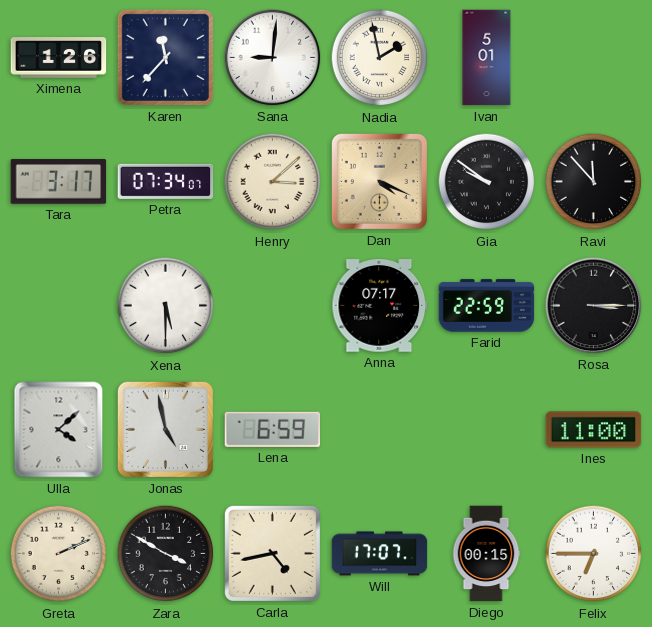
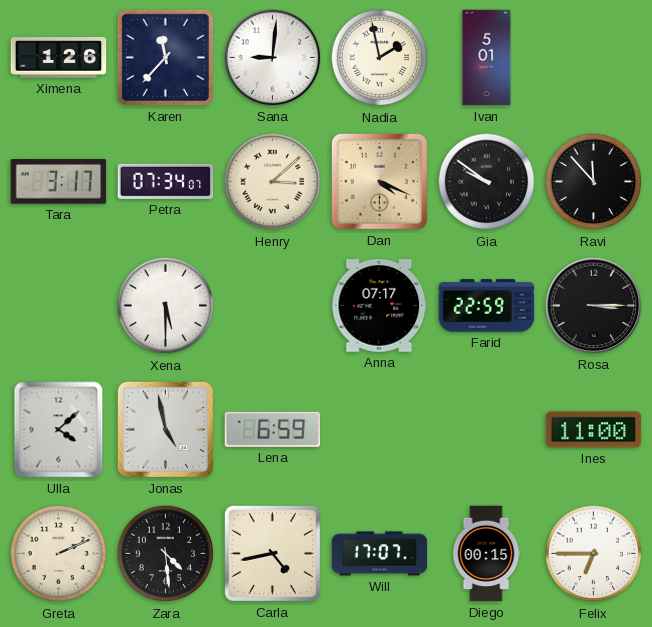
Zara: 3:50 -> 4:29
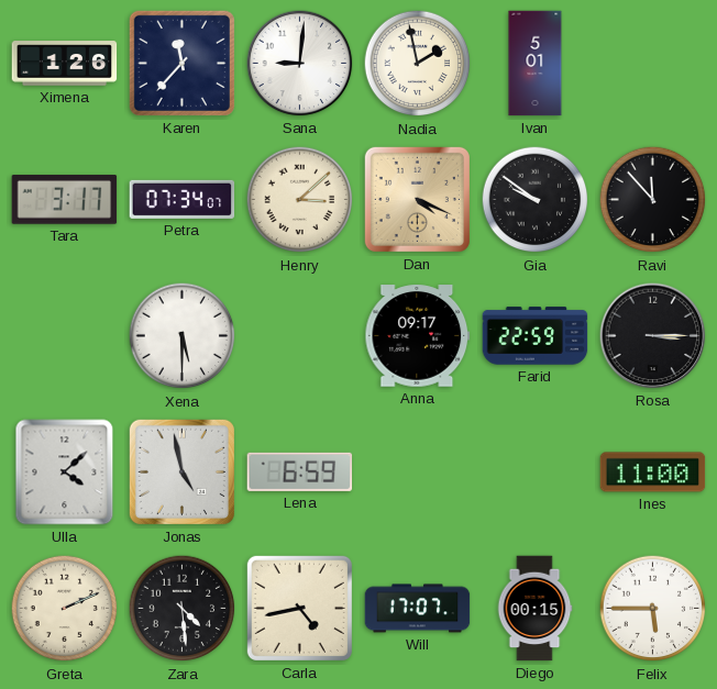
Anna: 07:17 -> 09:17
Felix: 6:45 -> 5:45
